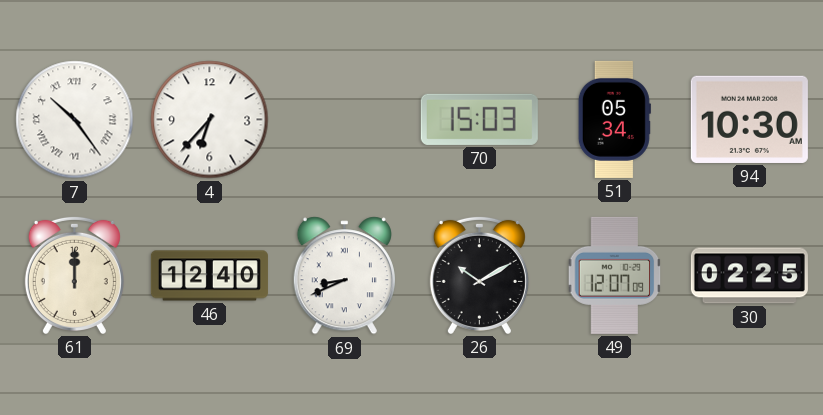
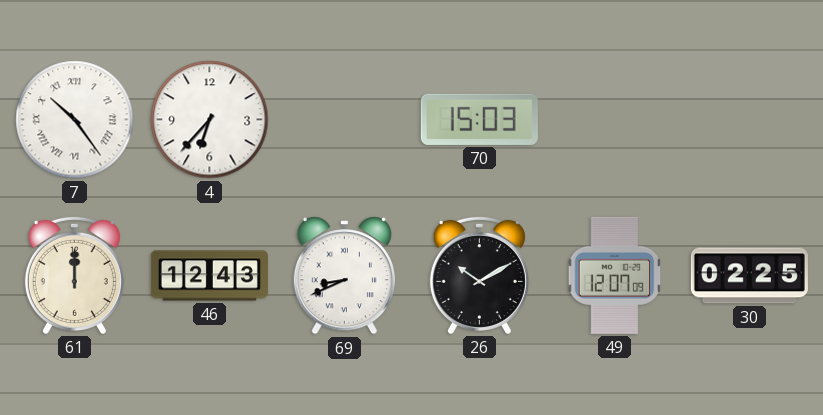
51: 05:34 -> none
94: 10:30 -> none
46: 12:40 -> 12:43
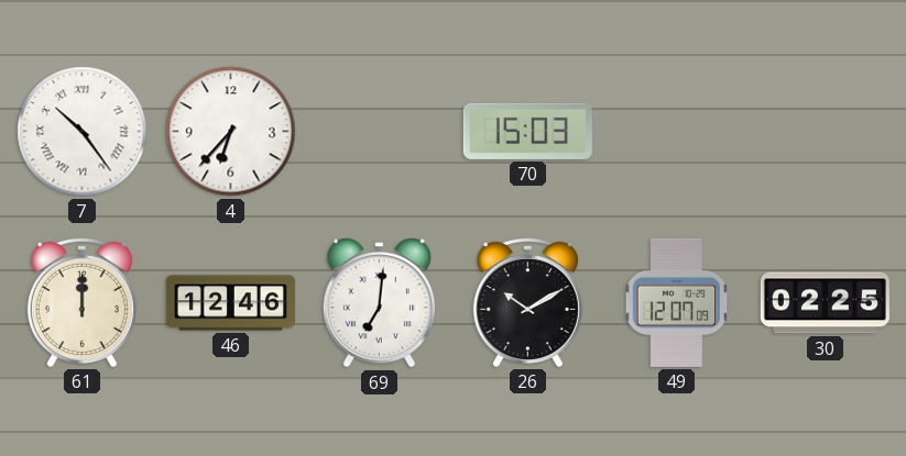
46: 12:43 -> 12:46
69: 8:41 -> 7:01
